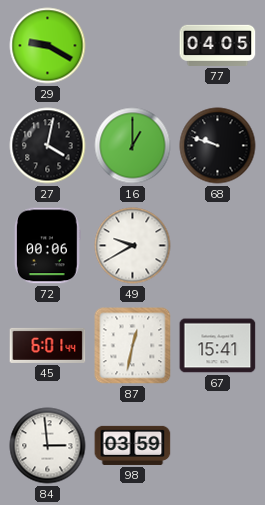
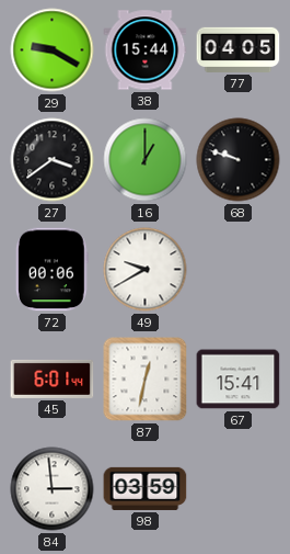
38: none -> 15:44
27: 4:02 -> 3:39
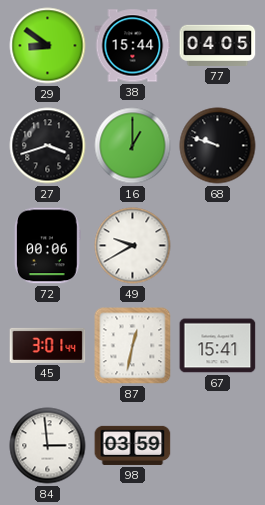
29: 9:20 -> 8:51
27: 3:39 -> 3:42
45: 6:01 -> 3:01
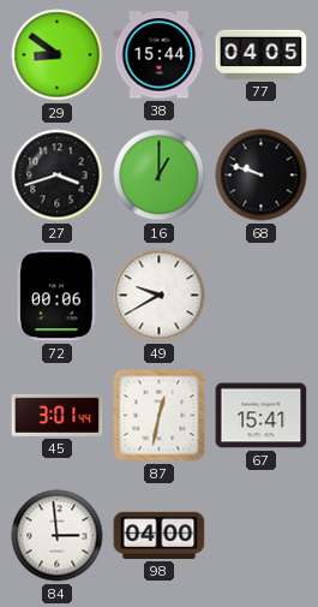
98: 03:59 -> 04:00
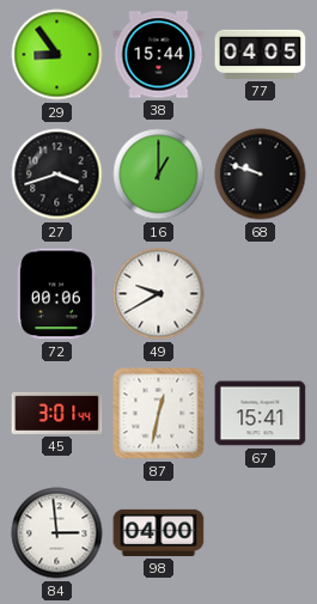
29: 8:51 -> 8:54
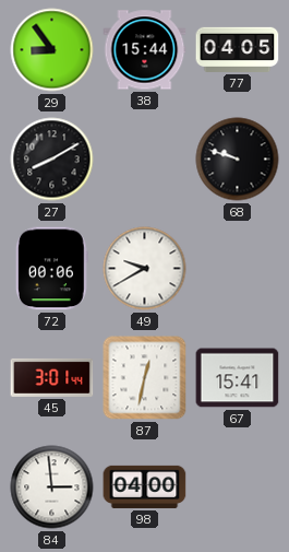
27: 3:42 -> 8:10
16: 1:00 -> none
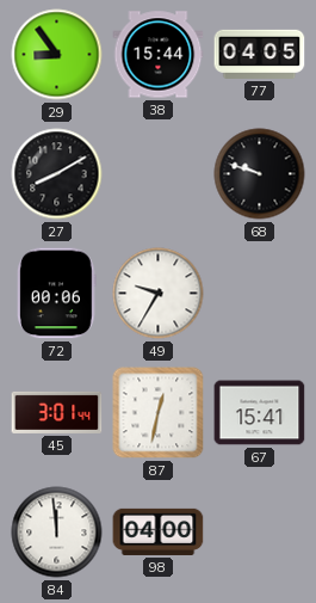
49: 9:40 -> 9:35
84: 2:59 -> 11:59
